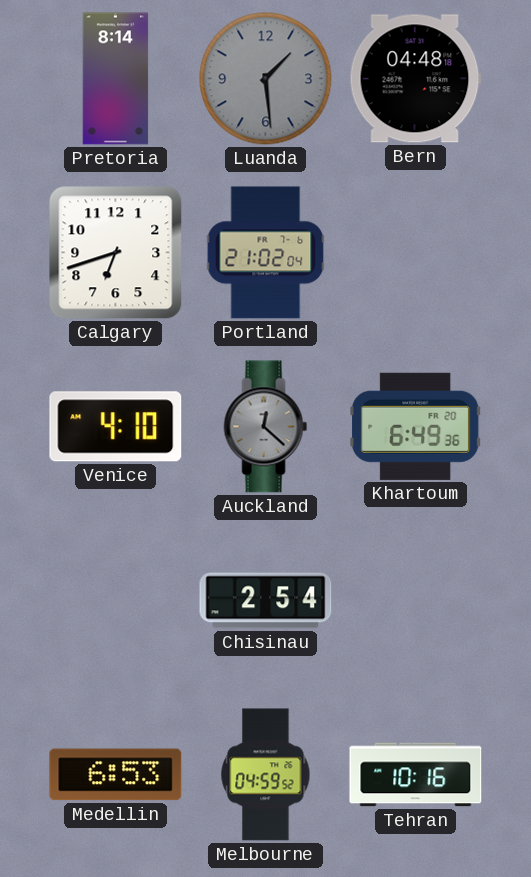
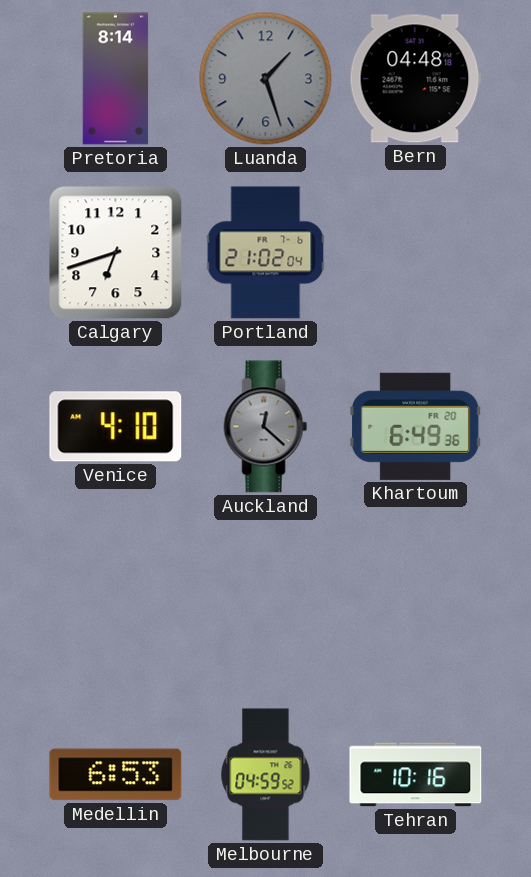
Luanda: 1:29 -> 1:27
Chisinau: 2:54 -> none
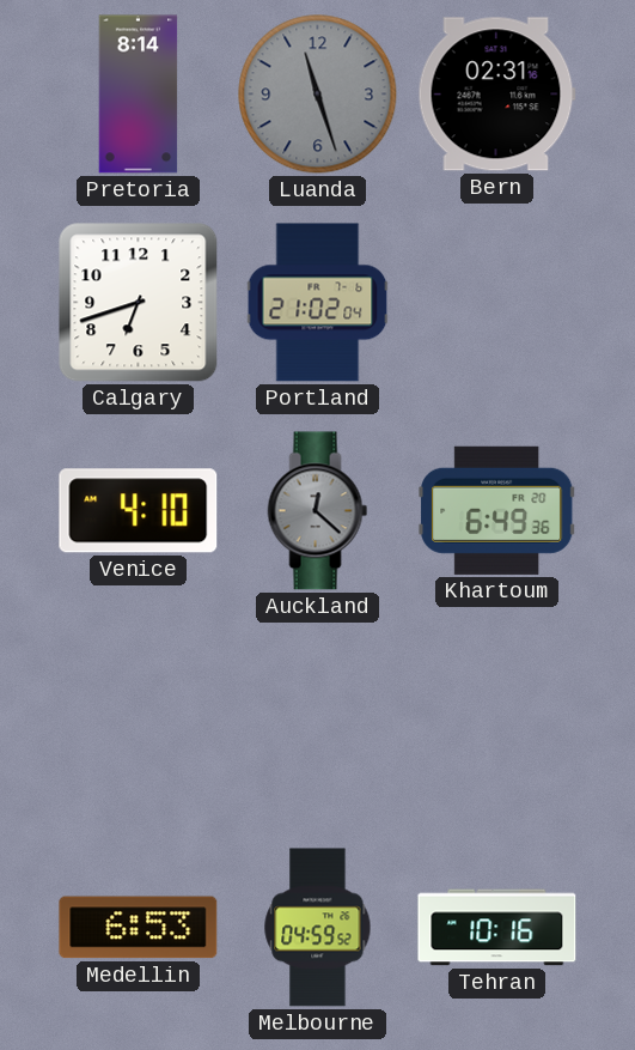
Luanda: 1:27 -> 11:27
Bern: 04:48 -> 02:31
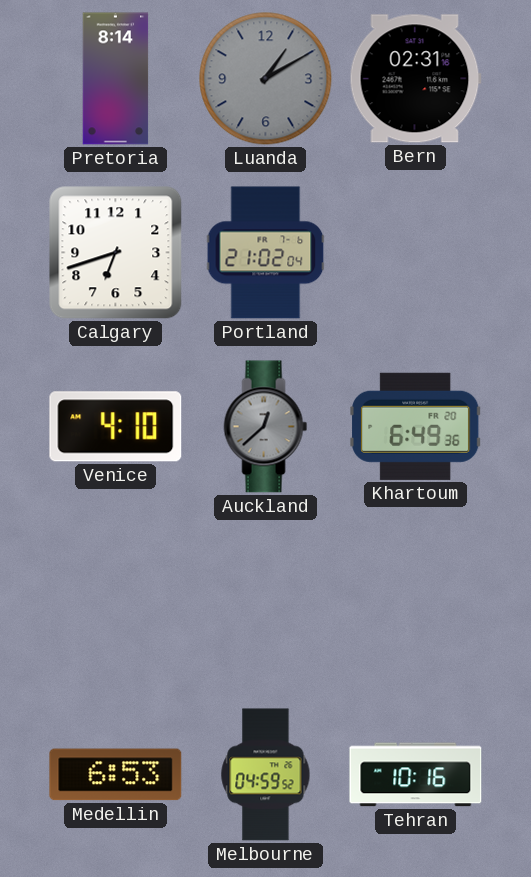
Luanda: 11:27 -> 1:10
Auckland: 12:22 -> 12:38
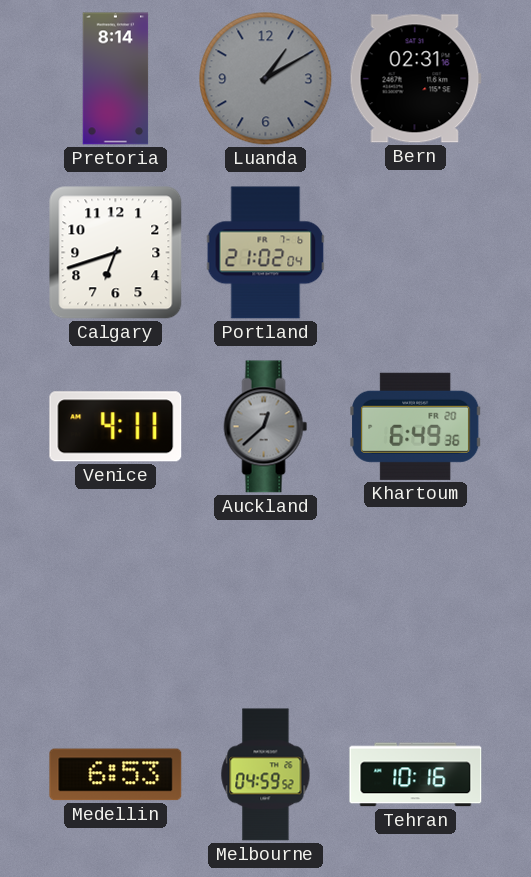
Venice: 4:10 -> 4:11
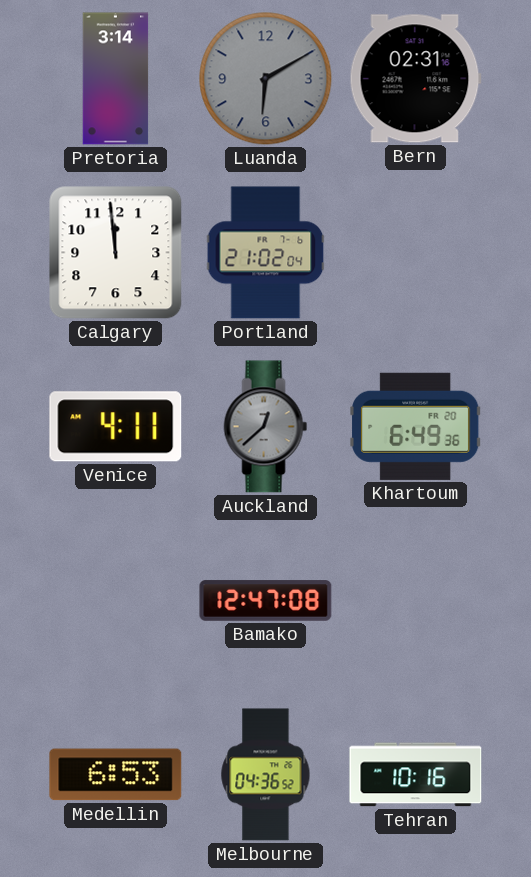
Pretoria: 8:14 -> 3:14
Luanda: 1:10 -> 6:10
Calgary: 6:42 -> 11:59
Bamako: none -> 12:47
Melbourne: 04:59 -> 04:36
